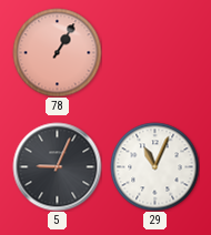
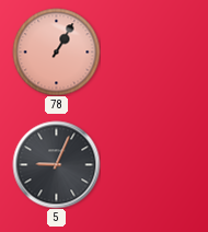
29: 11:04 -> none
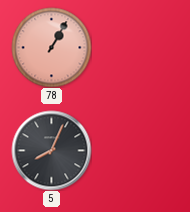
5: 9:04 -> 8:04
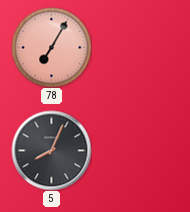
78: 1:05 -> 7:05
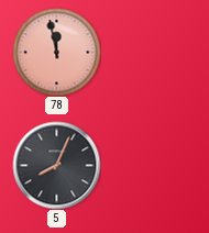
78: 7:05 -> 11:58
